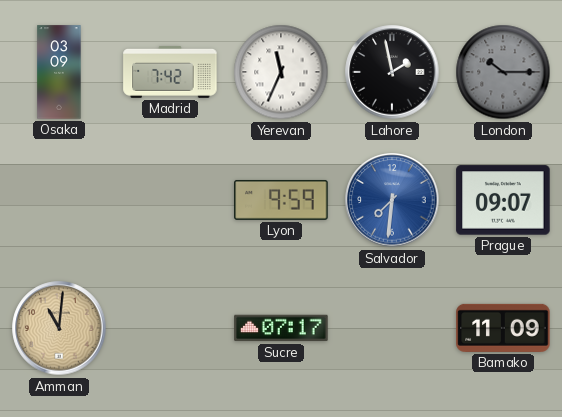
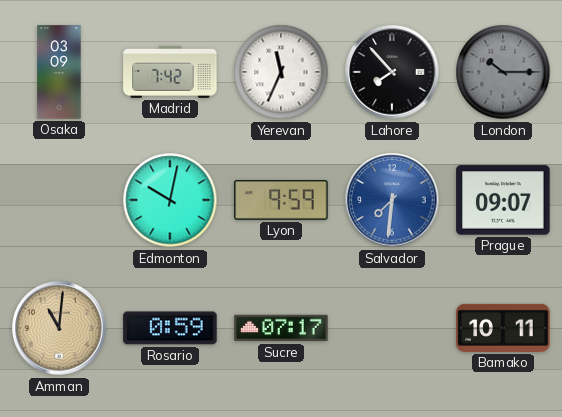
Lahore: 1:58 -> 7:53
Edmonton: none -> 10:02
Rosario: none -> 0:59
Bamako: 11:09 -> 10:11
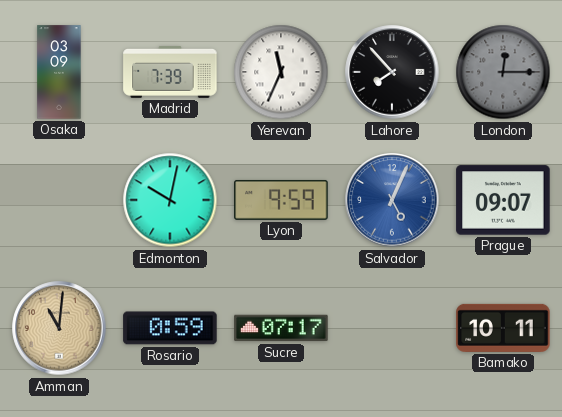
Madrid: 7:42 -> 7:39
London: 10:15 -> 12:15
Salvador: 7:31 -> 5:04
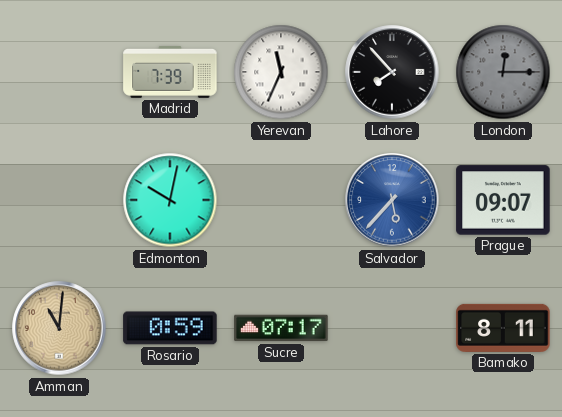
Osaka: 03:09 -> none
Lyon: 9:59 -> none
Salvador: 5:04 -> 5:37
Bamako: 10:11 -> 8:11
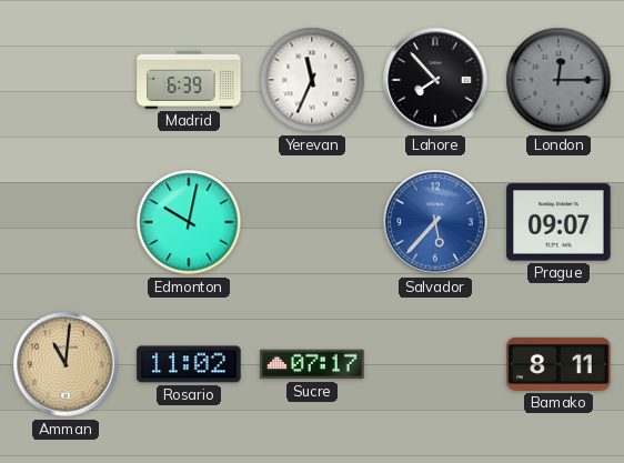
Madrid: 7:39 -> 6:39
Rosario: 0:59 -> 11:02
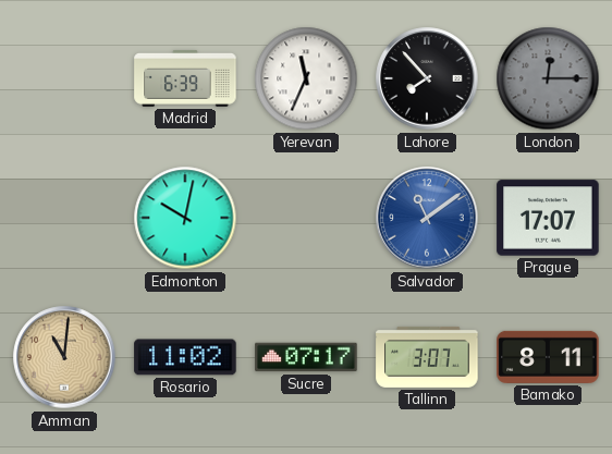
Salvador: 5:37 -> 11:09
Prague: 09:07 -> 17:07
Tallinn: none -> 3:07
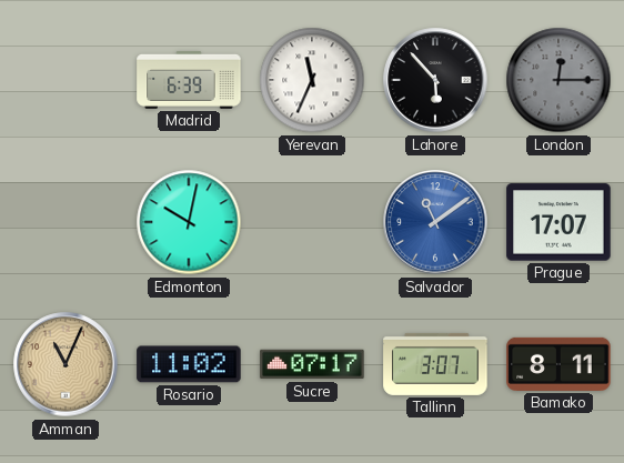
Lahore: 7:53 -> 5:53
Amman: 11:01 -> 11:04
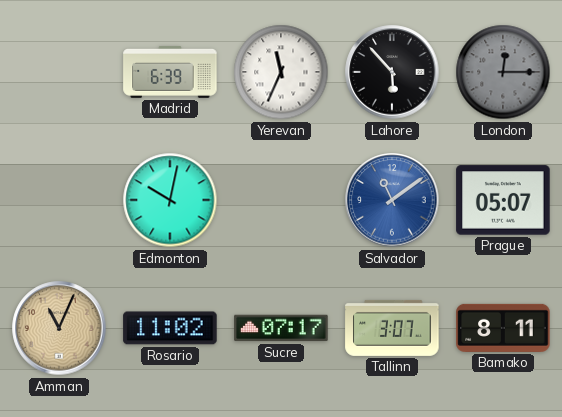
Prague: 17:07 -> 05:07
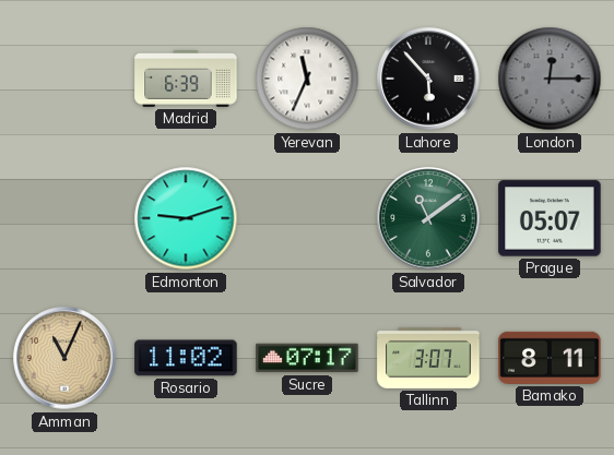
Edmonton: 10:02 -> 9:12
Salvador dial: blue -> green
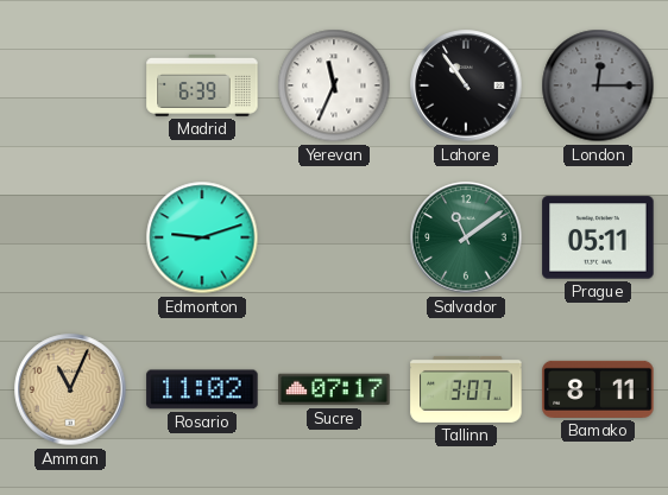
Lahore: 5:53 -> 10:54
Prague: 05:07 -> 05:11
